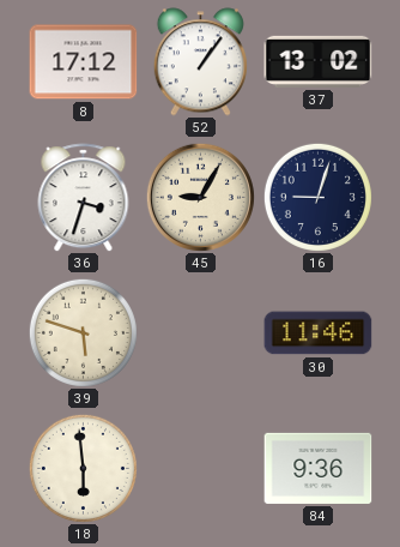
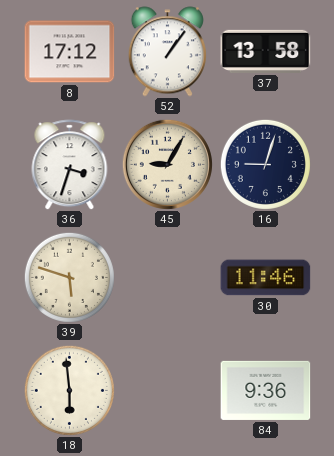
37: 13:02 -> 13:58
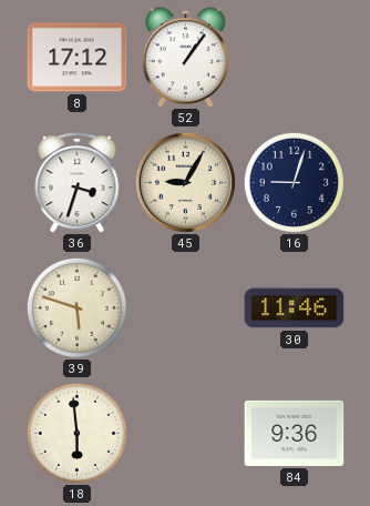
37: 13:58 -> none
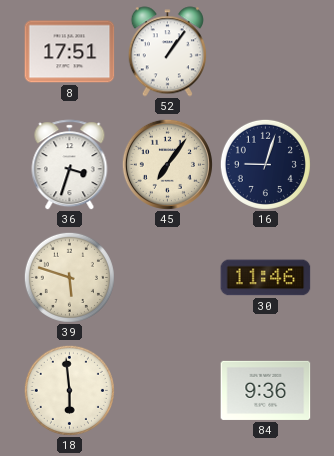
8: 17:12 -> 17:51
45: 9:05 -> 7:06
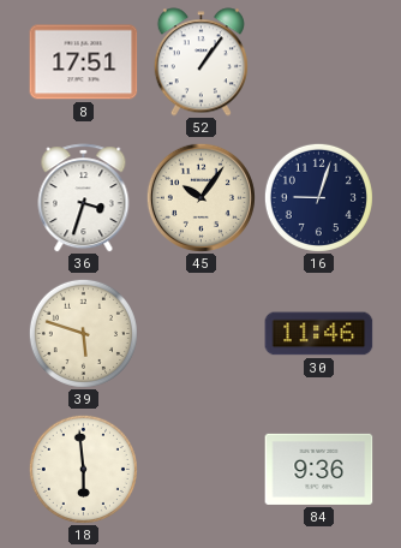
45: 7:06 -> 10:06
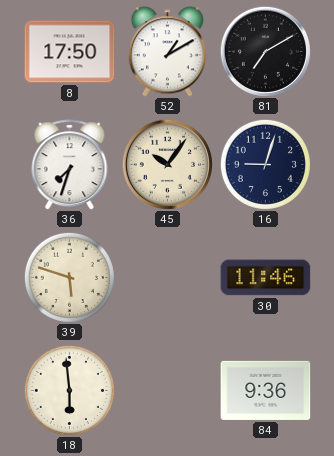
8: 17:51 -> 17:50
52: 1:06 -> 1:10
81: none -> 7:10
36: 3:33 -> 7:33
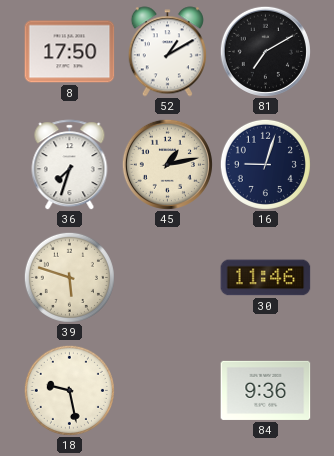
45: 10:06 -> 1:13
18: 5:59 -> 9:28
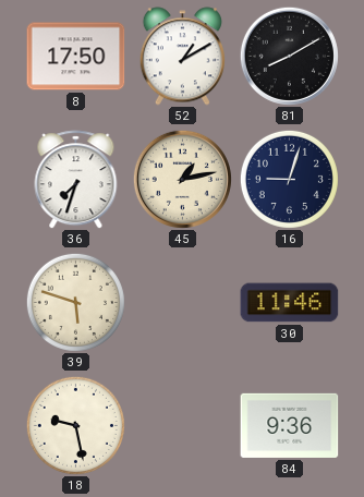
81: 7:10 -> 8:10
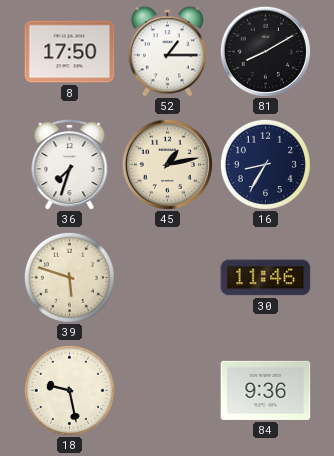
52: 1:10 -> 1:15
16: 9:03 -> 8:35
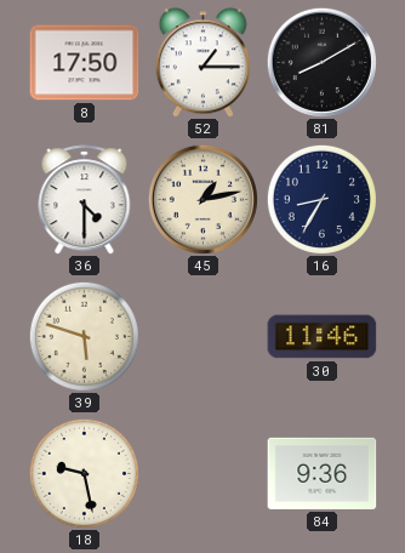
36: 7:33 -> 4:30
